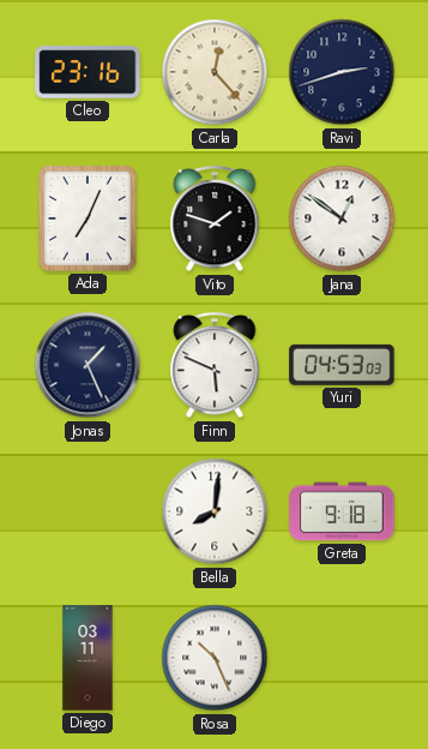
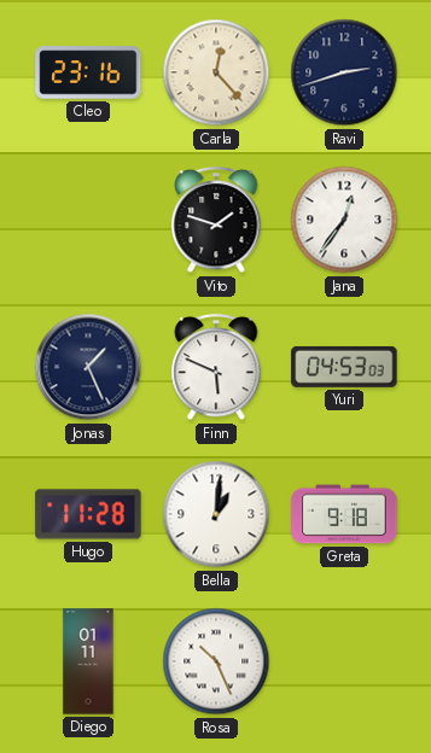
Ada: 7:04 -> none
Jana: 12:51 -> 12:36
Hugo: none -> 11:28
Bella: 8:01 -> 1:01
Diego: 03:11 -> 01:11
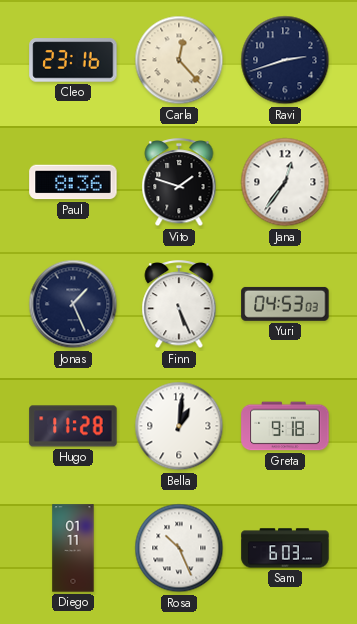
Paul: none -> 8:36
Finn: 5:49 -> 5:26
Sam: none -> 6:03
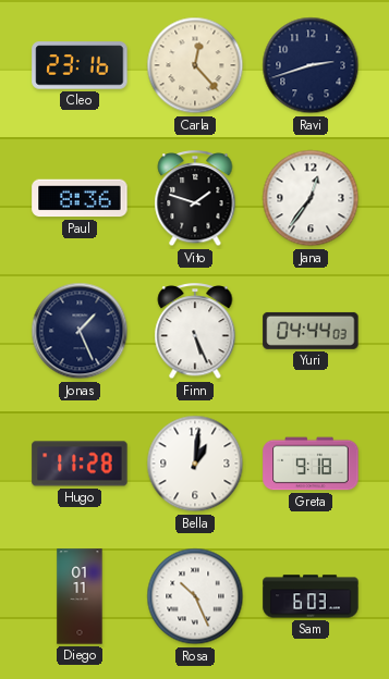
Yuri: 04:53 -> 04:44
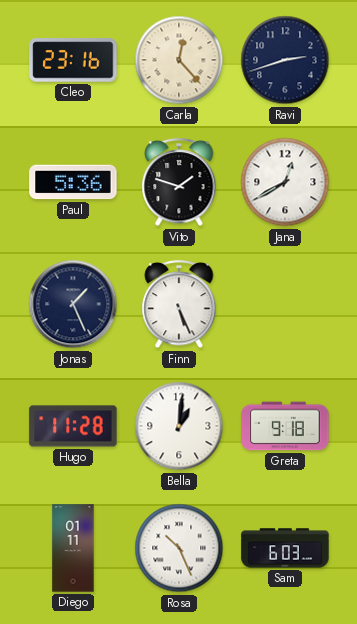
Paul: 8:36 -> 5:36
Jana: 12:36 -> 12:40
Yuri: 04:44 -> none
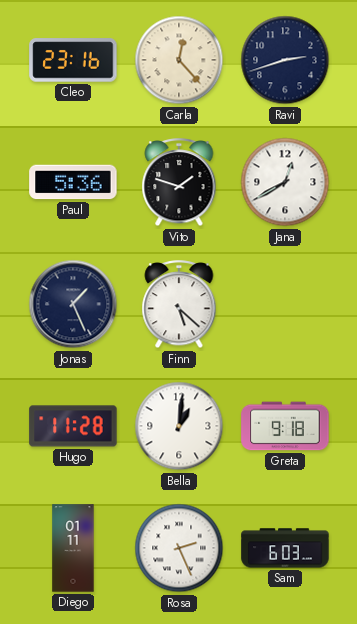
Finn: 5:26 -> 5:22
Rosa: 10:26 -> 2:26
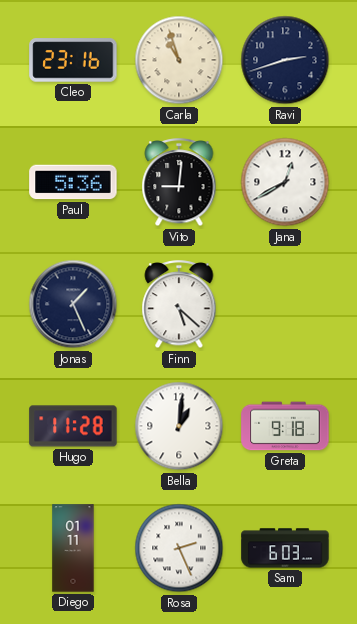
Carla: 12:23 -> 10:57
Vito: 1:48 -> 9:01
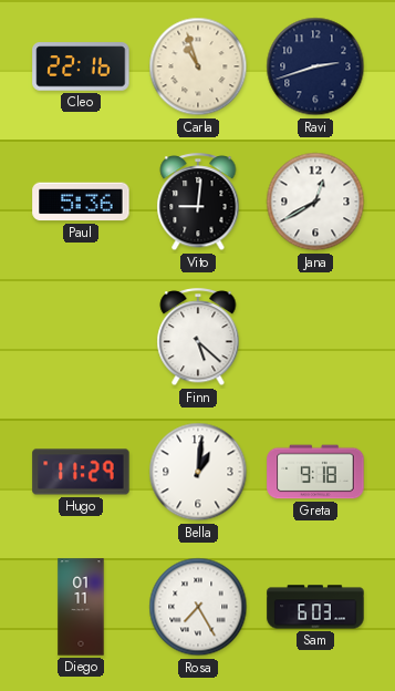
Cleo: 23:16 -> 22:16
Jonas: 1:26 -> none
Hugo: 11:28 -> 11:29
Rosa: 2:26 -> 7:25
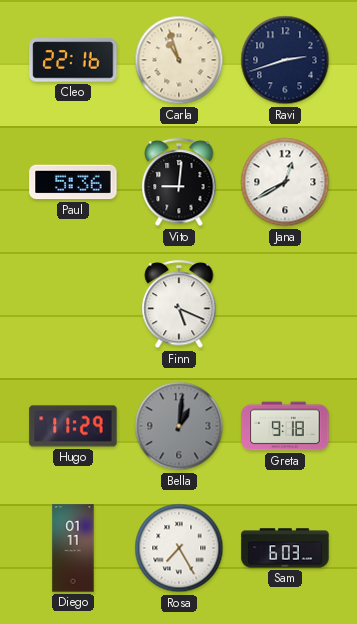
Finn: 5:22 -> 5:19
Bella dial: white -> grey
